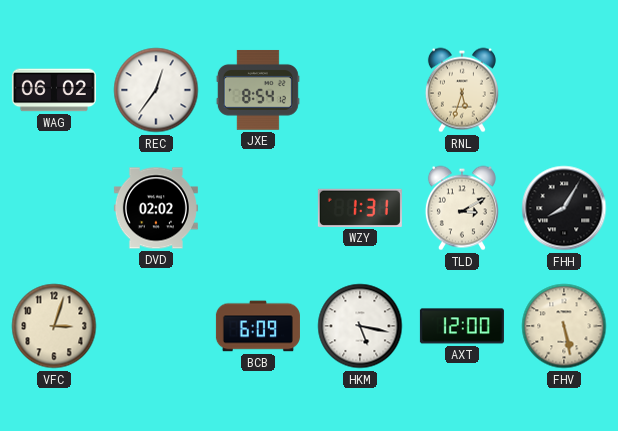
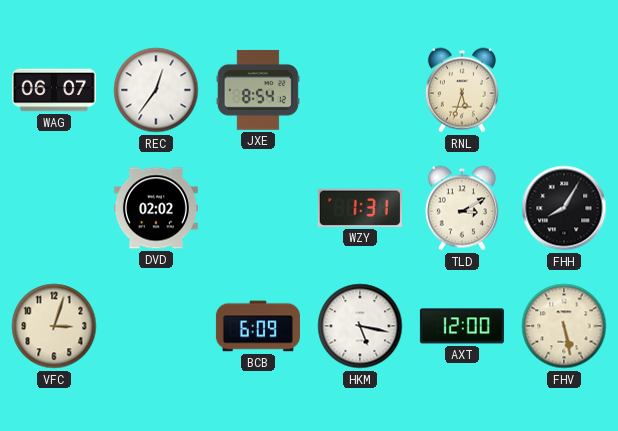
WAG: 06:02 -> 06:07
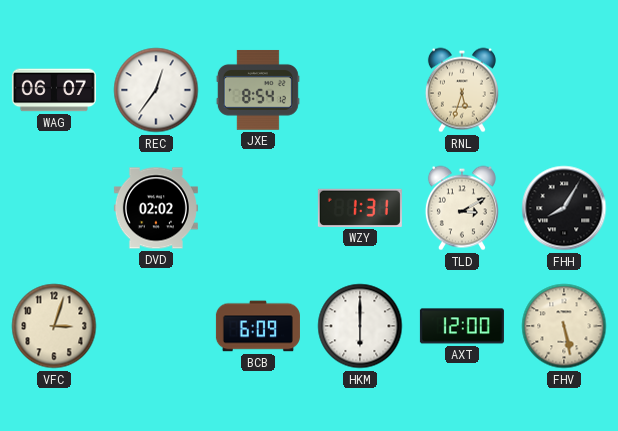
HKM: 5:17 -> 6:00
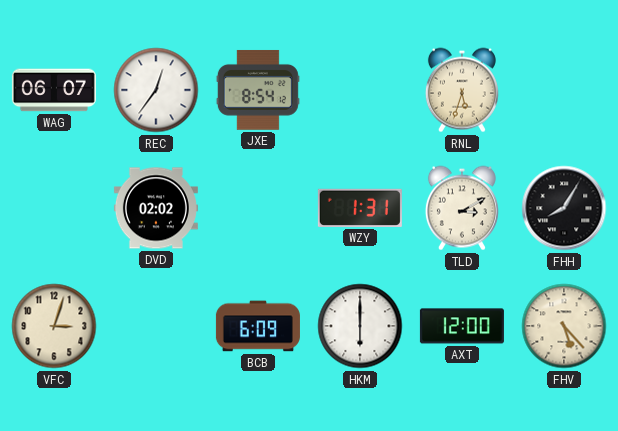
FHV: 5:28 -> 5:23
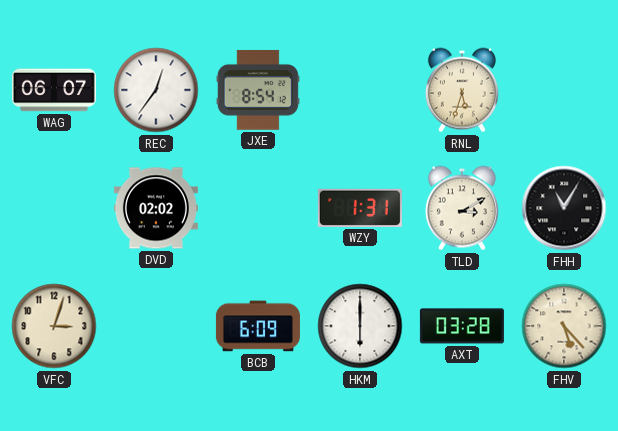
FHH: 8:05 -> 11:05
AXT: 12:00 -> 03:28
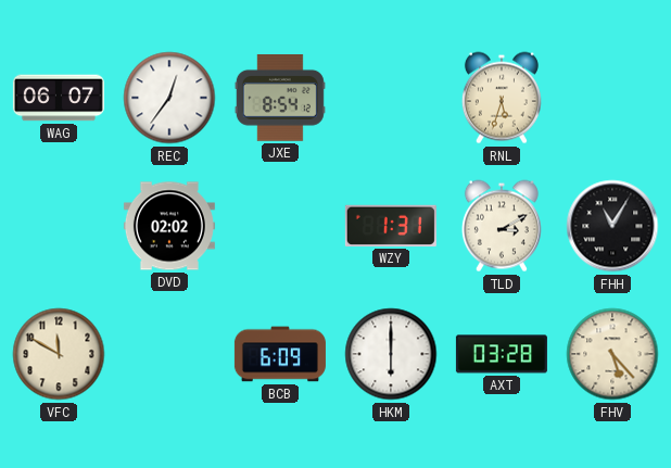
VFC: 3:03 -> 11:50
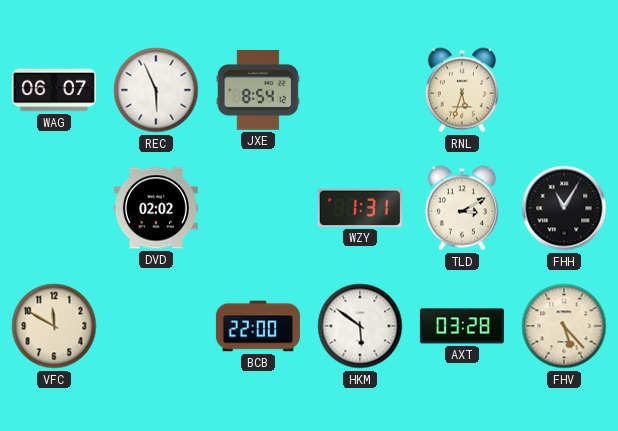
REC: 12:36 -> 5:56
BCB: 6:09 -> 22:00
HKM: 6:00 -> 5:51
